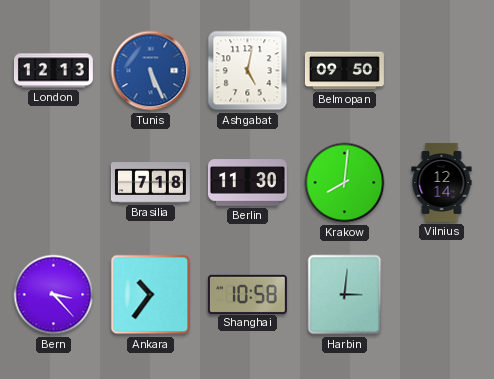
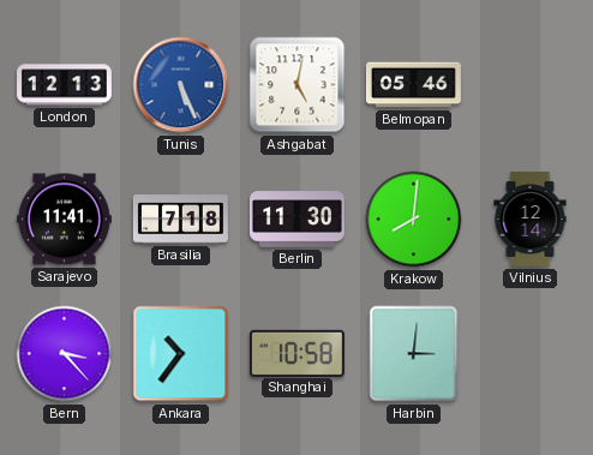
Belmopan: 09:50 -> 05:46
Sarajevo: none -> 11:41
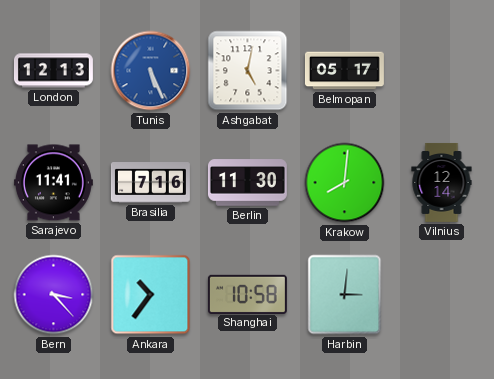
Belmopan: 05:46 -> 05:17
Brasilia: 7:18 -> 7:16
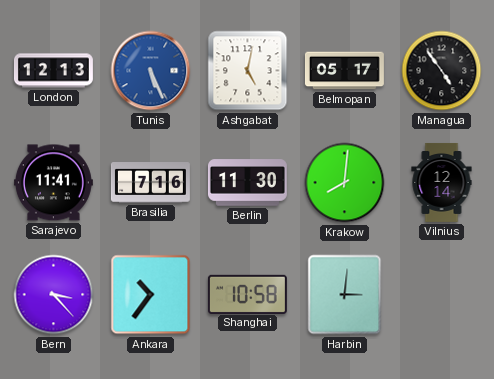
Managua: none -> 4:54
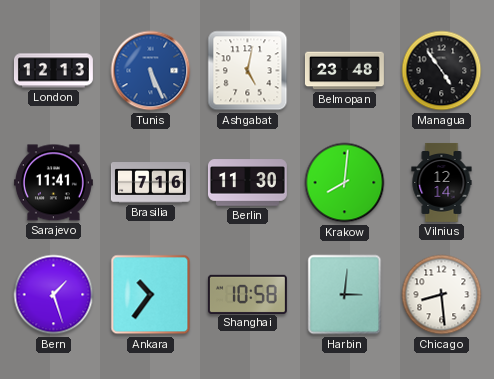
Belmopan: 05:17 -> 23:48
Bern: 3:23 -> 1:27
Chicago: none -> 8:29
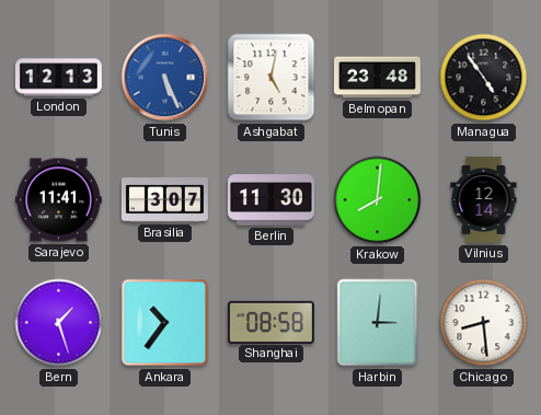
Brasilia: 7:16 -> 3:07
Shanghai: 10:58 -> 08:58
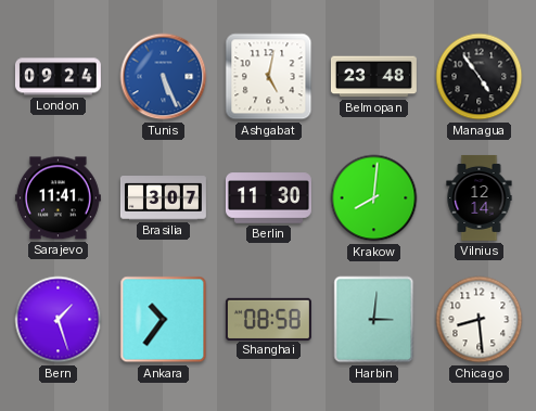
London: 12:13 -> 09:24
